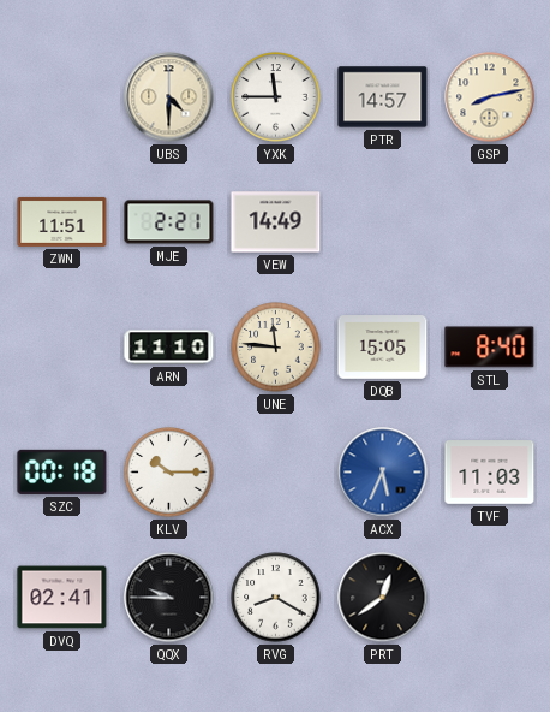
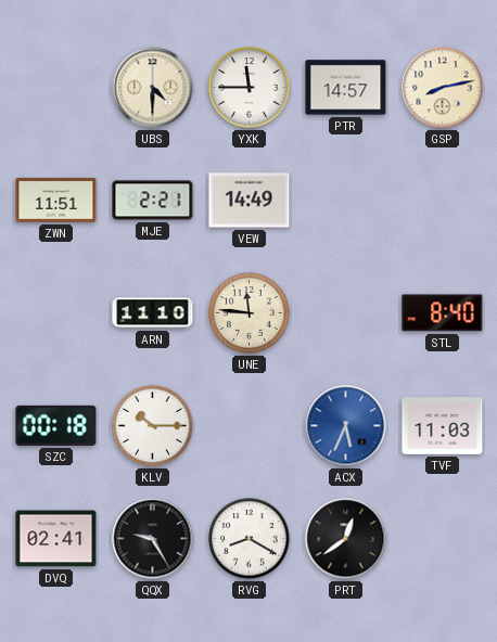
DQB: 15:05 -> none
QQX: 9:45 -> 9:25
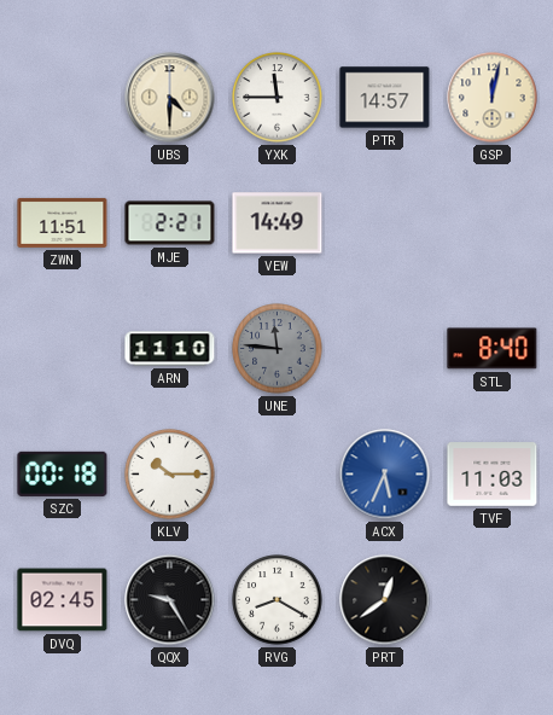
GSP: 8:13 -> 12:02
UNE dial: cream -> grey
DVQ: 02:41 -> 02:45
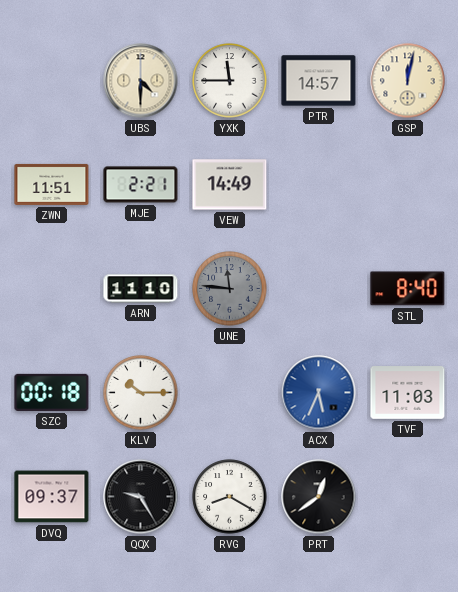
DVQ: 02:45 -> 09:37
